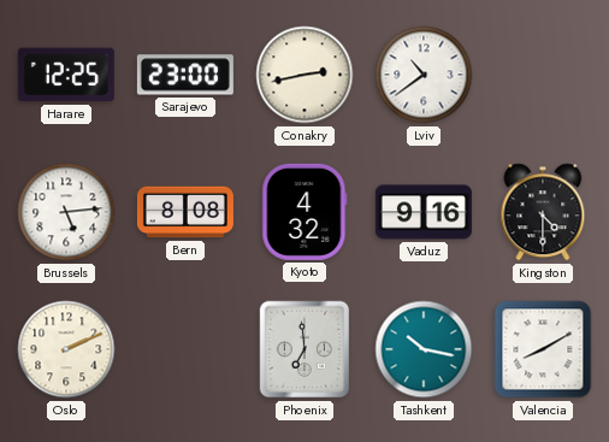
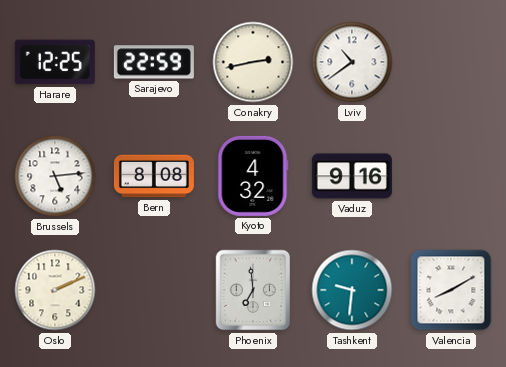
Sarajevo: 23:00 -> 22:59
Kingston: 4:30 -> none
Tashkent: 10:17 -> 9:31
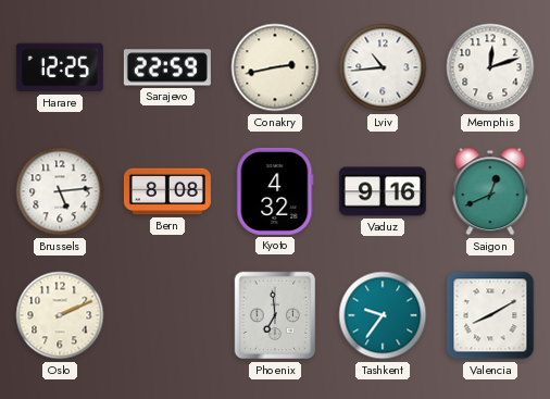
Lviv: 10:39 -> 10:44
Memphis: none -> 12:12
Saigon: none -> 12:41
Tashkent: 9:31 -> 9:36
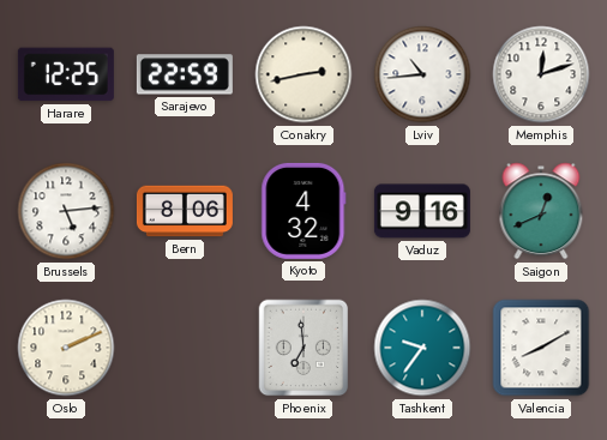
Bern: 8:08 -> 8:06
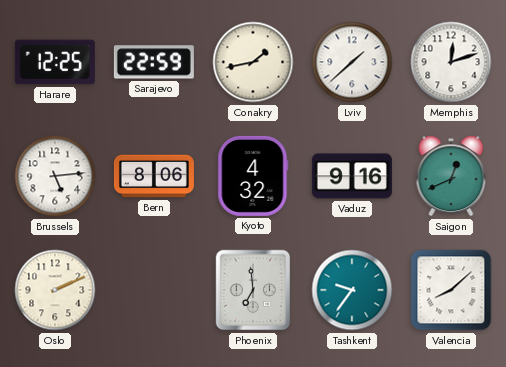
Conakry: 2:43 -> 1:43
Lviv: 10:44 -> 1:38
Valencia: 8:10 -> 8:08
